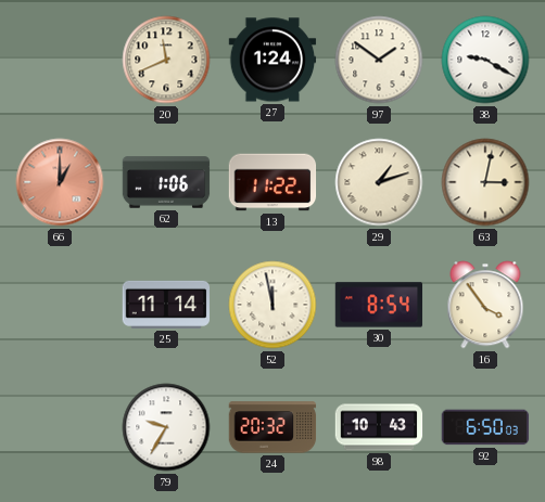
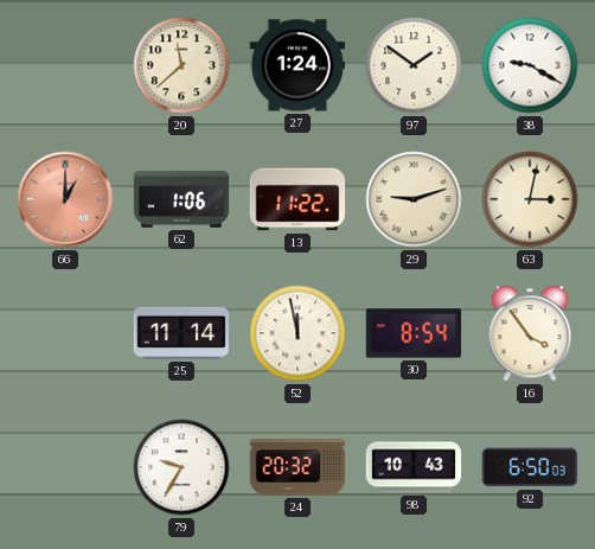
20: 11:41 -> 11:38
29: 1:12 -> 9:12
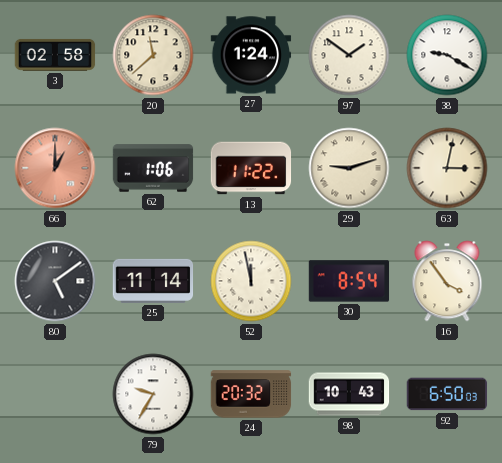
3: none -> 02:58
80: none -> 5:09
